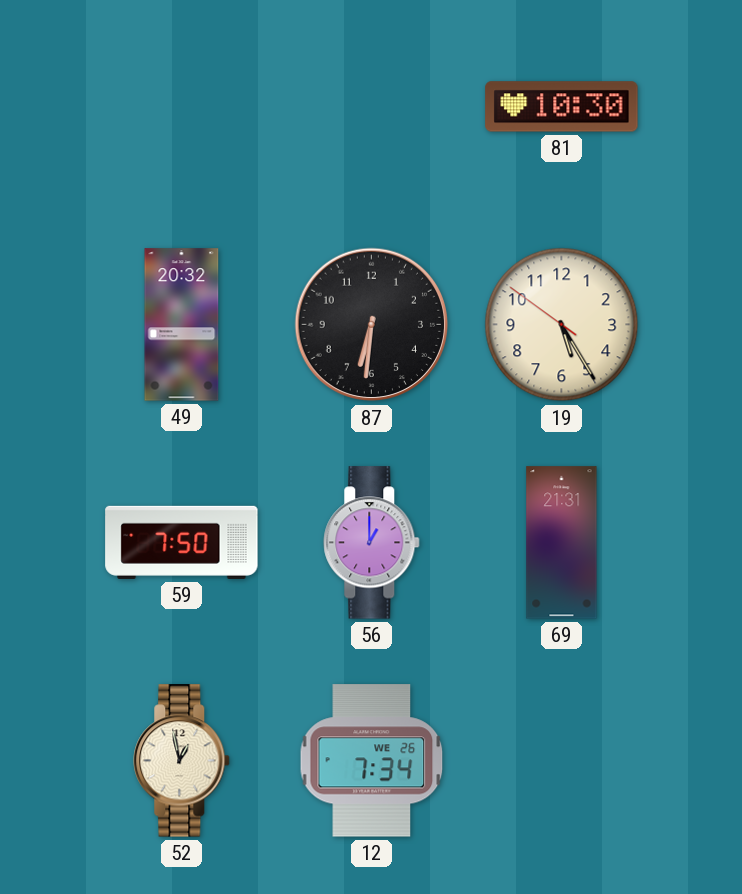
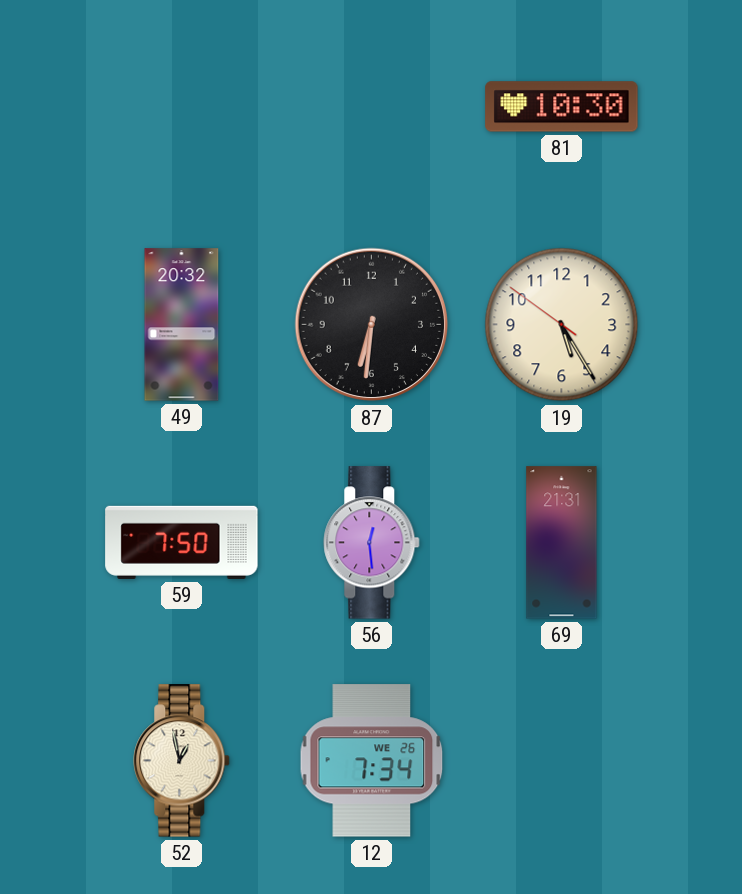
56: 1:00 -> 12:29
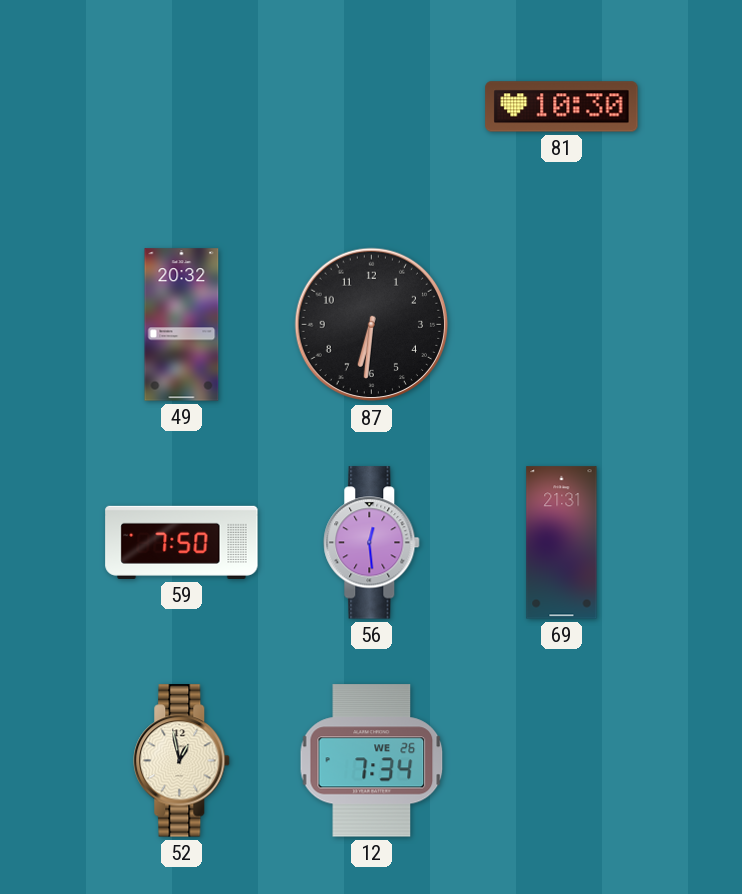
19: 5:24 -> none
